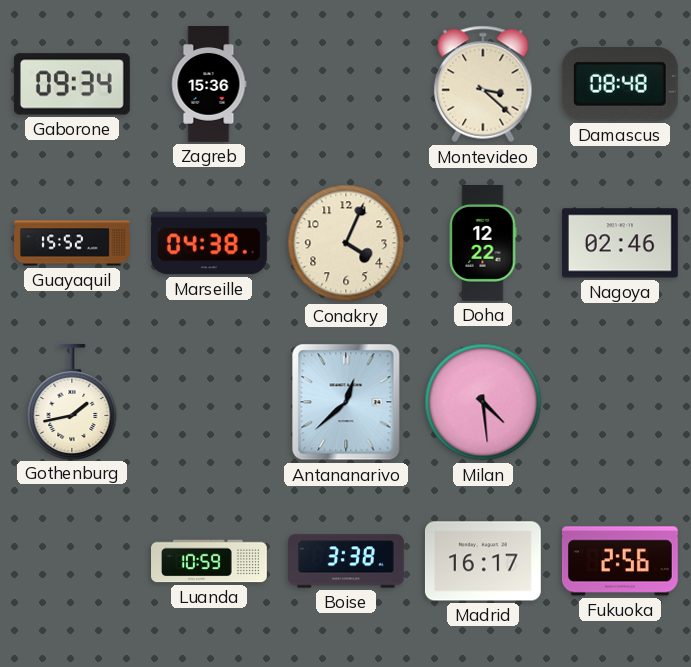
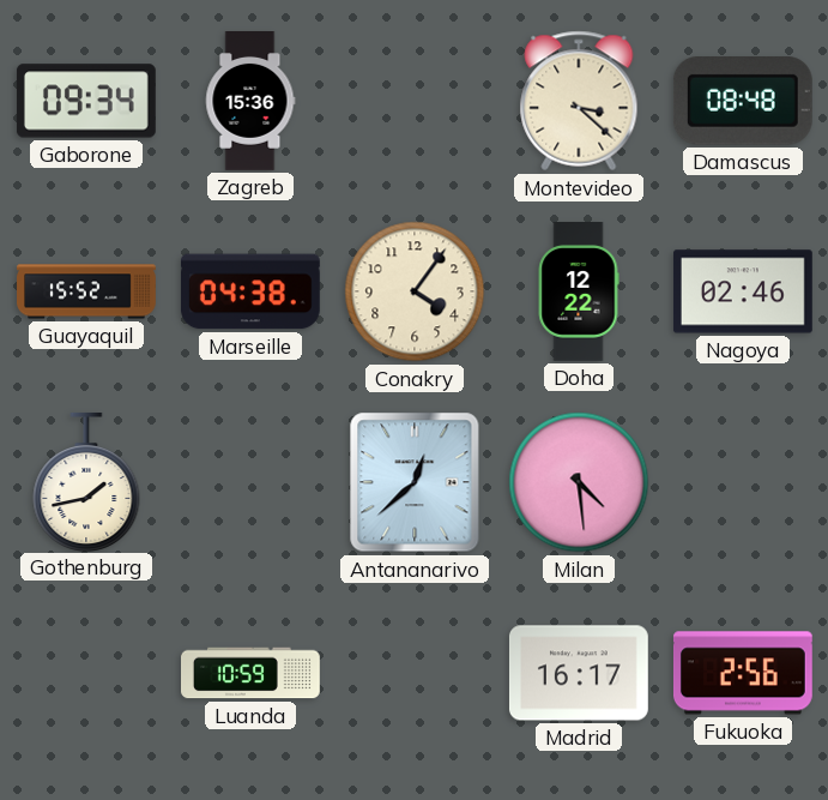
Conakry: 4:04 -> 4:06
Boise: 3:38 -> none
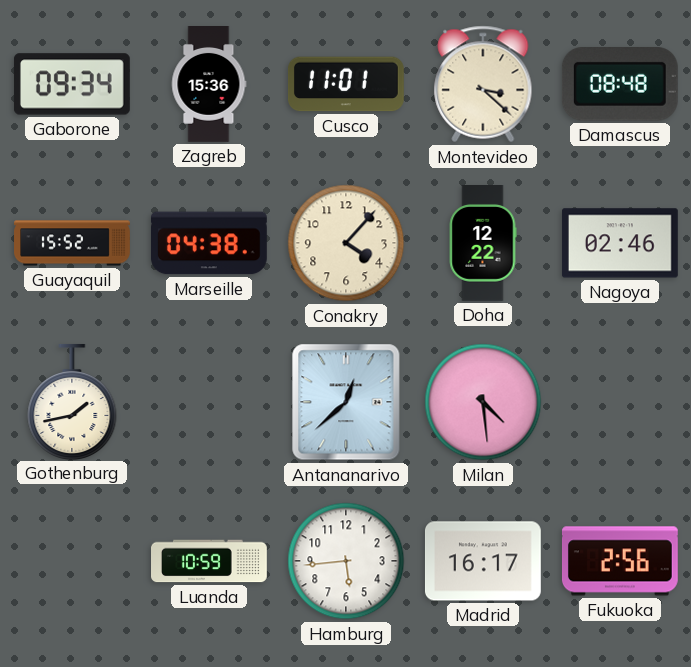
Cusco: none -> 11:01
Conakry: 4:06 -> 4:07
Hamburg: none -> 5:44
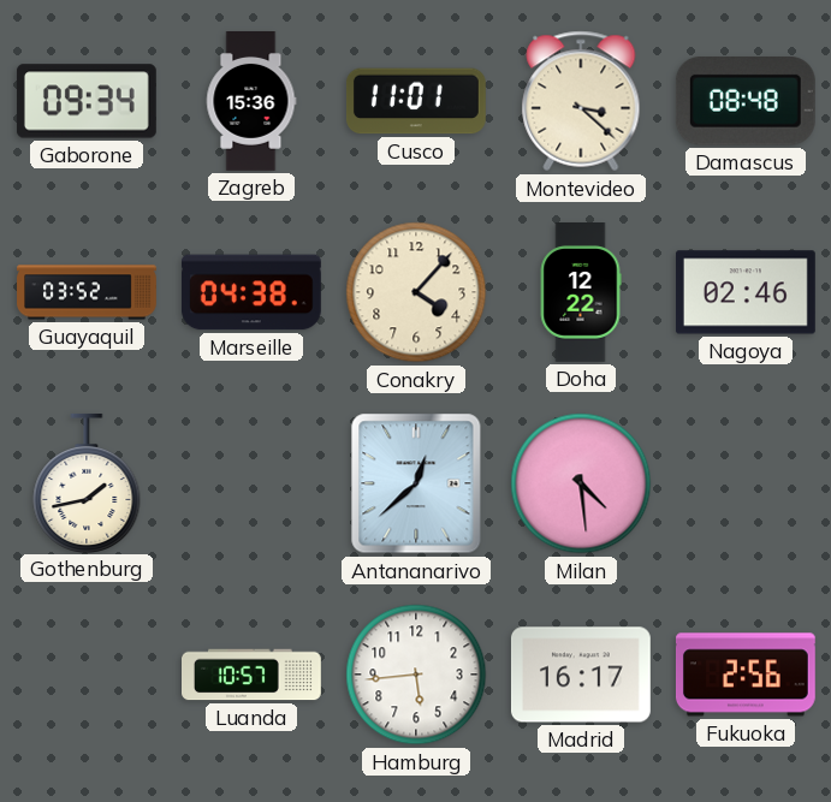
Guayaquil: 15:52 -> 03:52
Luanda: 10:59 -> 10:57
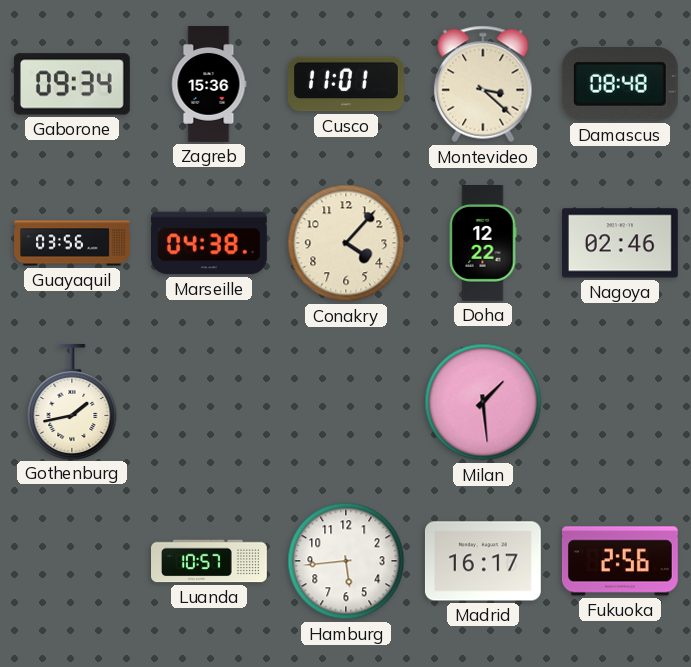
Guayaquil: 03:52 -> 03:56
Antananarivo: 12:38 -> none
Milan: 4:29 -> 1:29
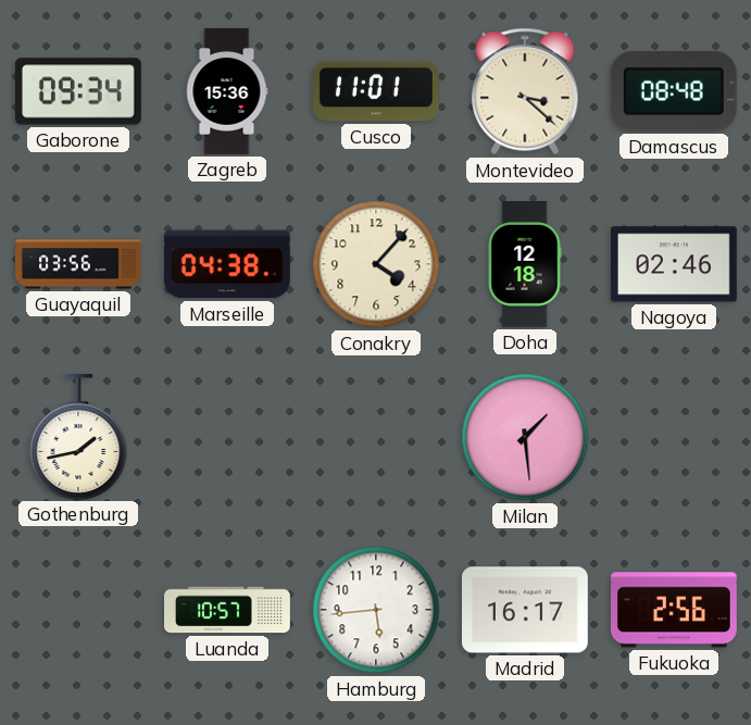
Doha: 12:22 -> 12:18
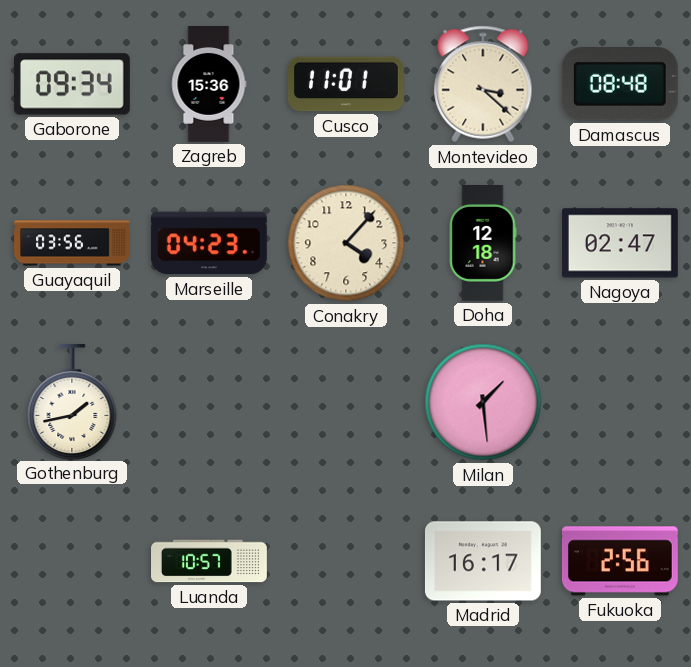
Marseille: 04:38 -> 04:23
Nagoya: 02:46 -> 02:47
Hamburg: 5:44 -> none
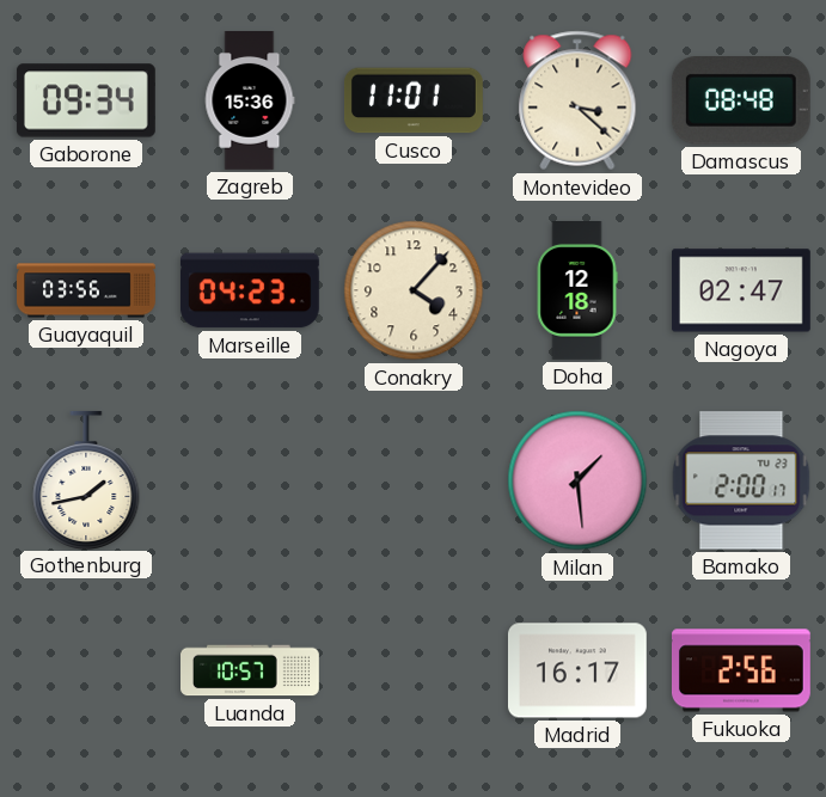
Bamako: none -> 2:00
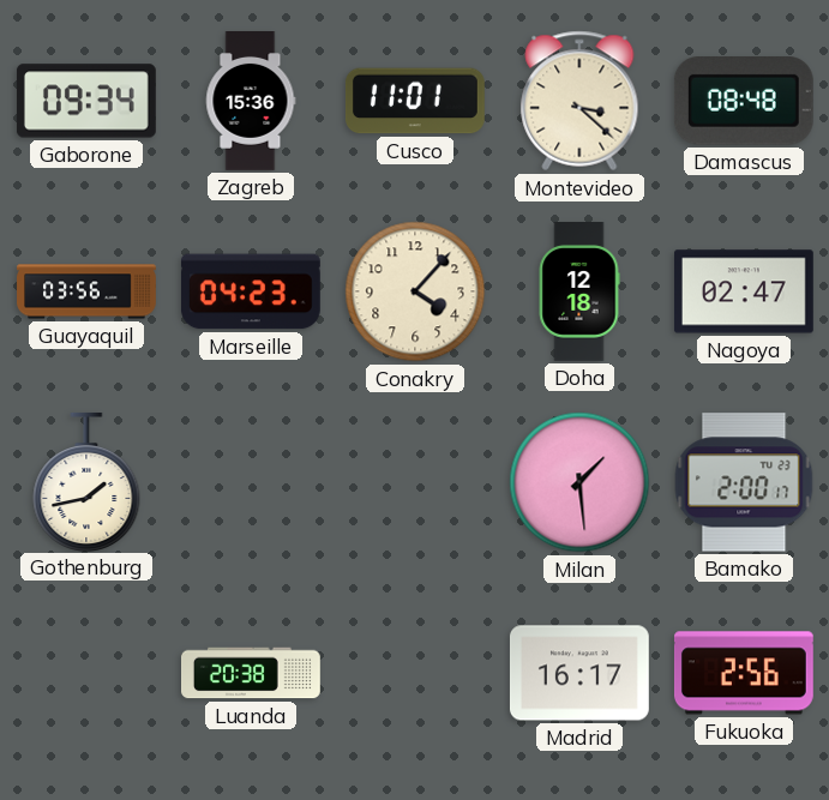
Luanda: 10:57 -> 20:38
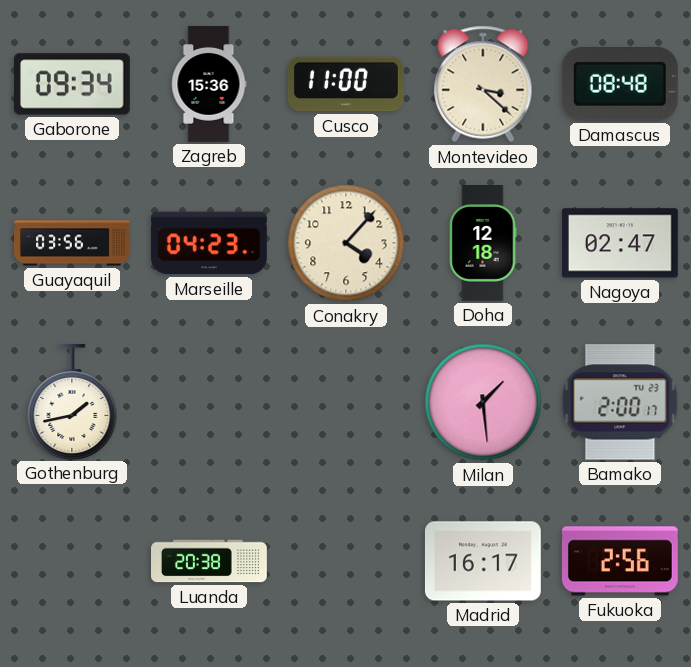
Cusco: 11:01 -> 11:00
